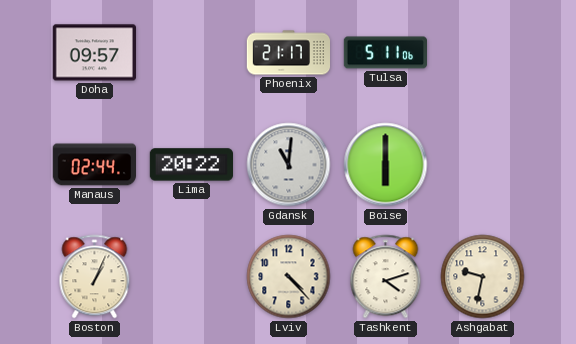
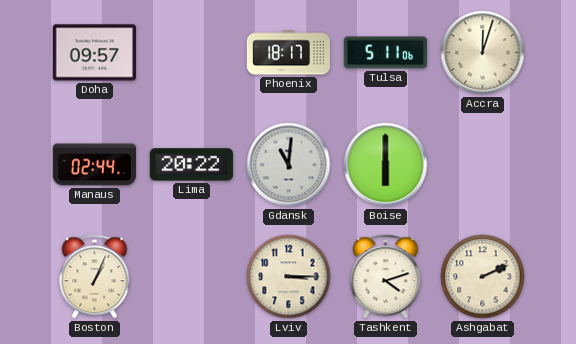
Phoenix: 21:17 -> 18:17
Accra: none -> 12:03
Lviv: 4:23 -> 3:15
Ashgabat: 9:32 -> 2:11
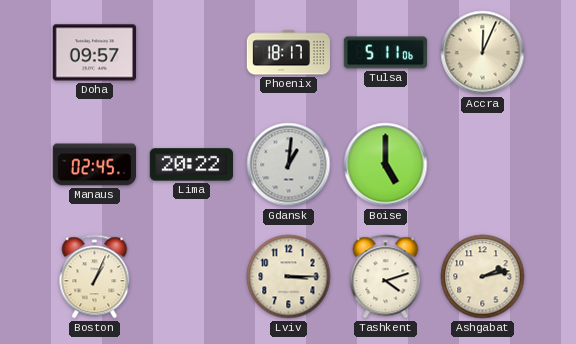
Accra: 12:03 -> 12:04
Manaus: 02:44 -> 02:45
Gdansk: 11:01 -> 1:01
Boise: 6:00 -> 5:00
Ashgabat: 2:11 -> 2:13
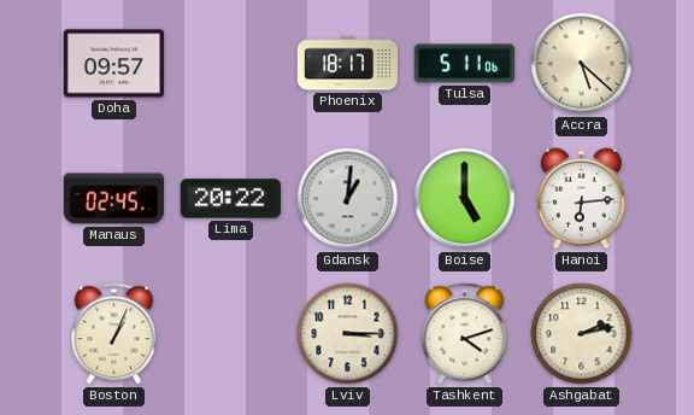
Accra: 12:04 -> 5:22
Hanoi: none -> 6:14
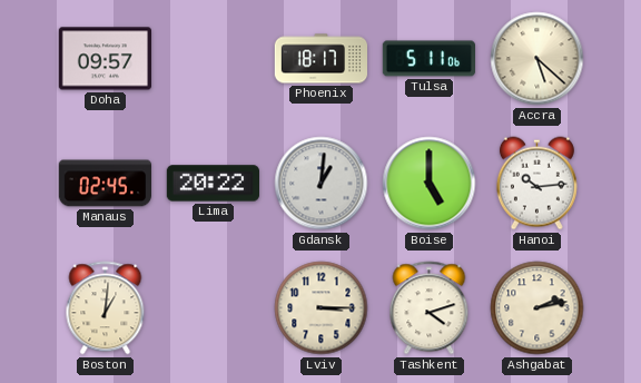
Hanoi: 6:14 -> 10:14
Boston: 1:04 -> 1:01
